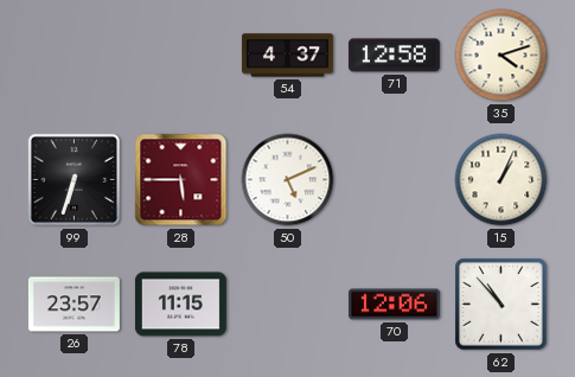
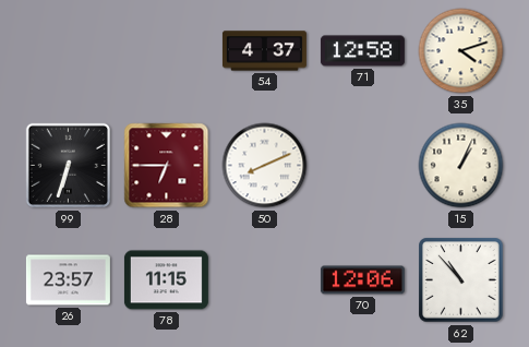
28: 5:45 -> 6:45
50: 5:11 -> 8:11
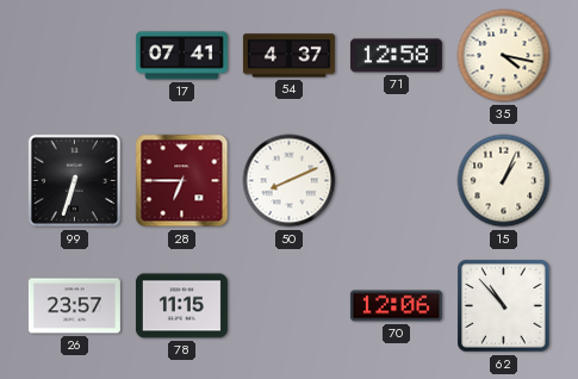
17: none -> 07:41
35: 4:12 -> 4:17
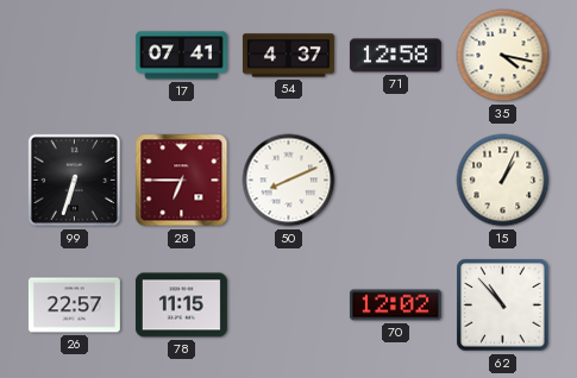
26: 23:57 -> 22:57
70: 12:06 -> 12:02
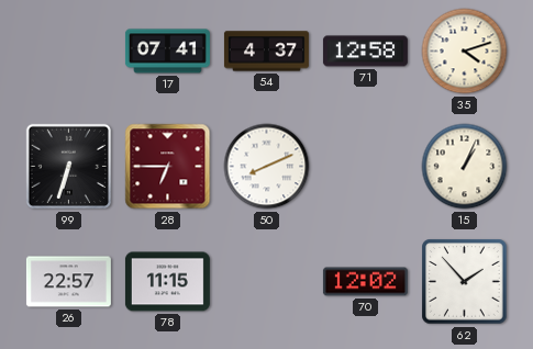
35: 4:17 -> 4:12
62: 10:53 -> 1:53
